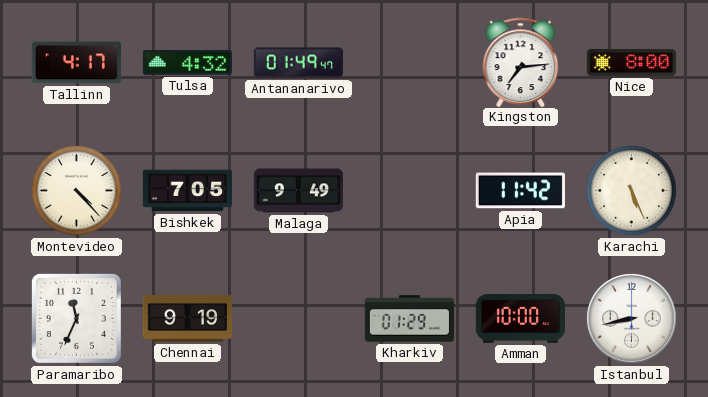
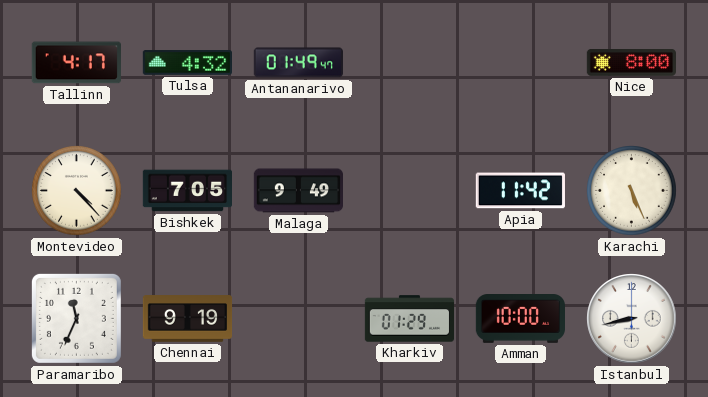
Kingston: 7:14 -> none
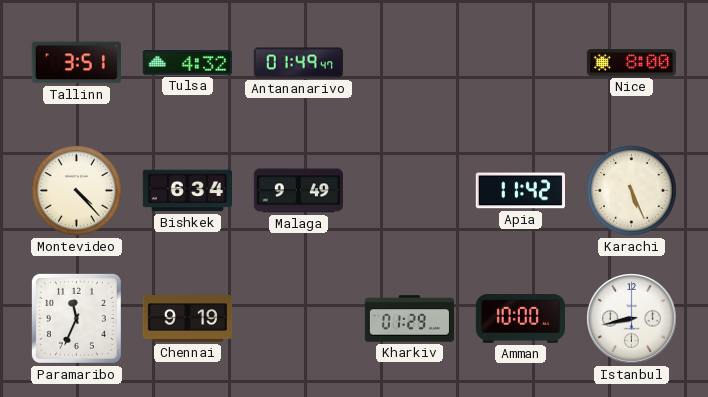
Tallinn: 4:17 -> 3:51
Bishkek: 7:05 -> 6:34
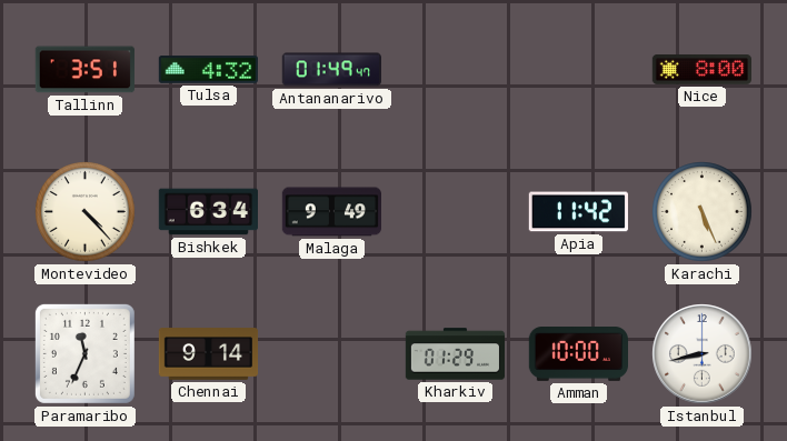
Chennai: 9:19 -> 9:14
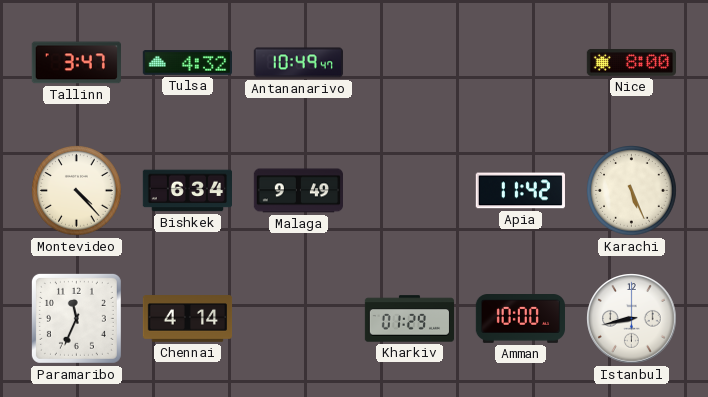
Tallinn: 3:51 -> 3:47
Antananarivo: 01:49 -> 10:49
Chennai: 9:14 -> 4:14
